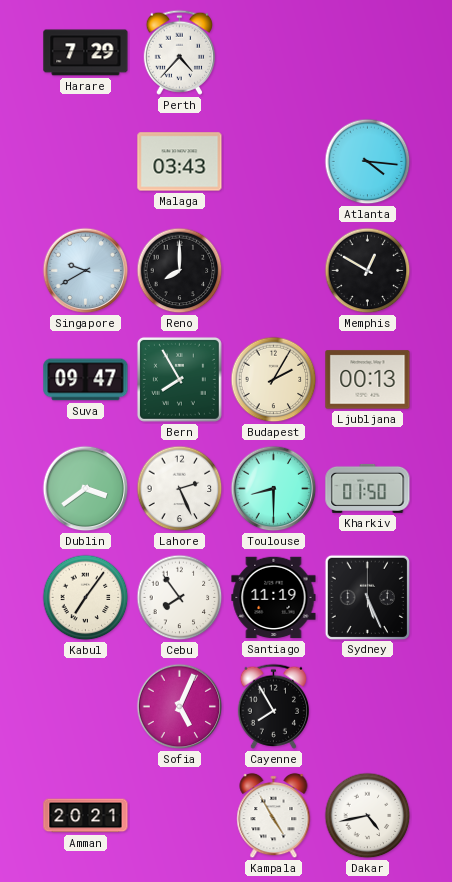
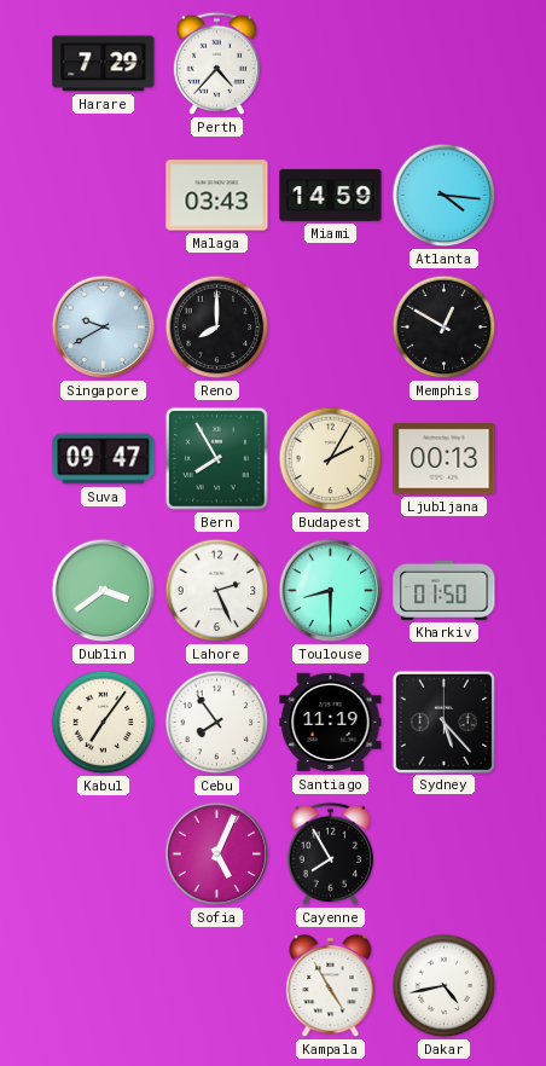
Miami: none -> 14:59
Sydney: 5:26 -> 5:23
Amman: 20:21 -> none
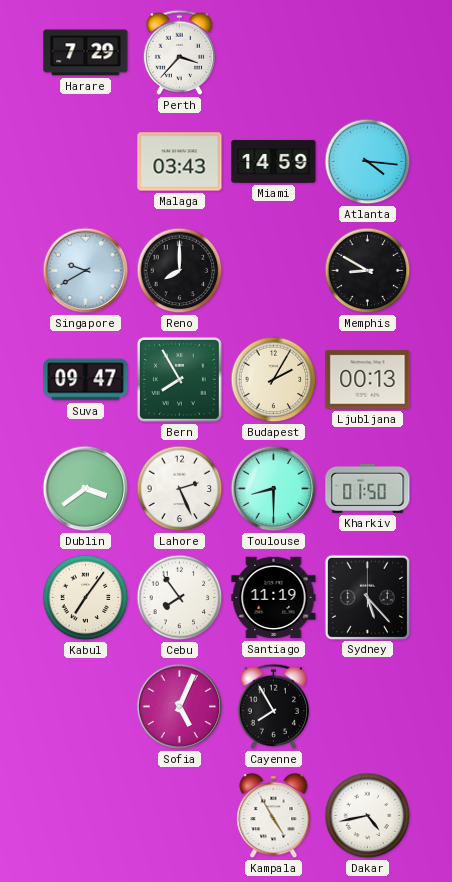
Perth: 4:37 -> 3:37
Memphis: 12:50 -> 8:50
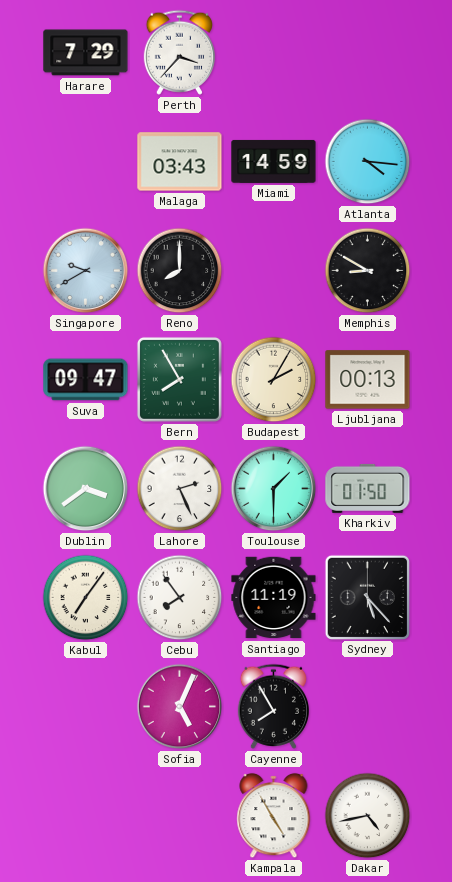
Toulouse: 8:30 -> 1:30
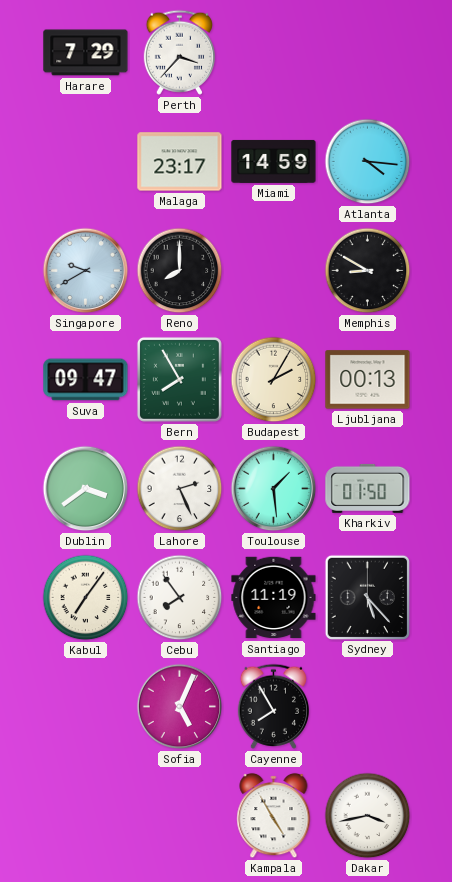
Malaga: 03:43 -> 23:17
Toulouse: 1:30 -> 1:29
Dakar: 4:43 -> 3:43
